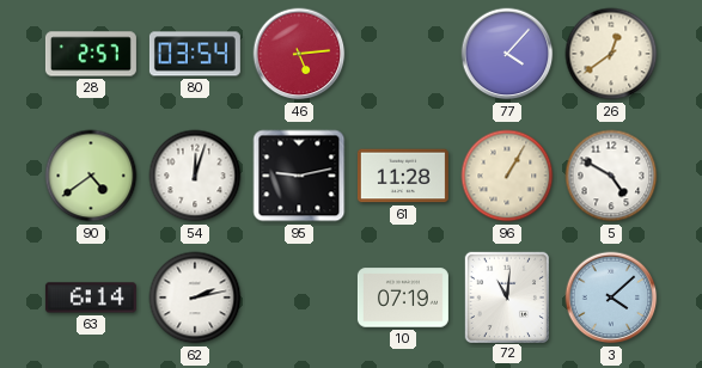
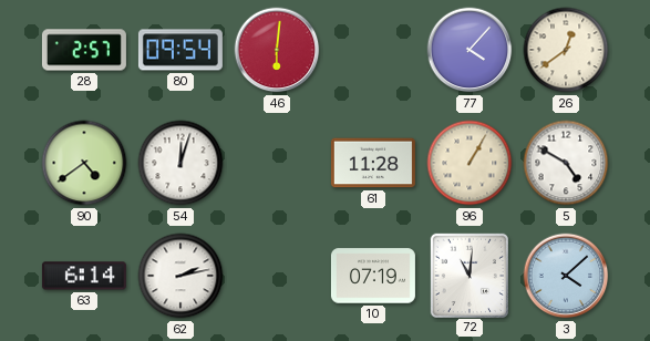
80: 03:54 -> 09:54
46: 5:14 -> 6:01
95: 9:13 -> none
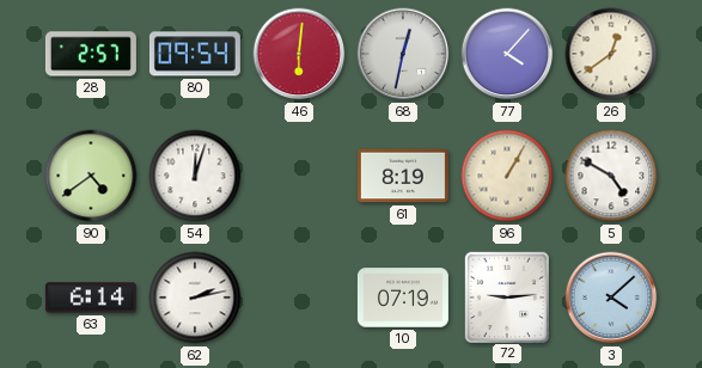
68: none -> 12:32
61: 11:28 -> 8:19
72: 11:01 -> 9:14
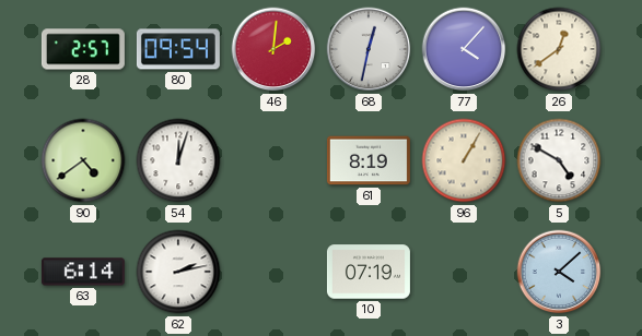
46: 6:01 -> 2:01
72: 9:14 -> none
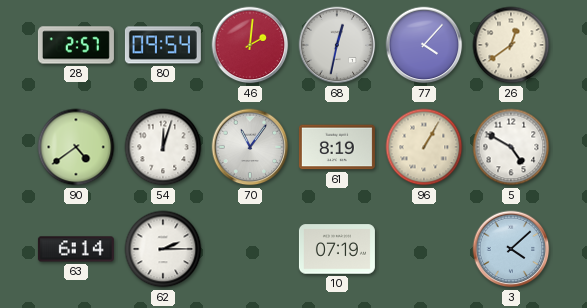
70: none -> 11:06
62: 2:13 -> 2:15
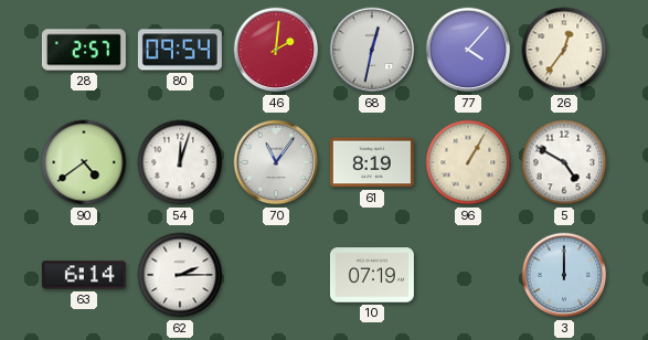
26: 12:39 -> 12:36
3: 4:08 -> 12:00
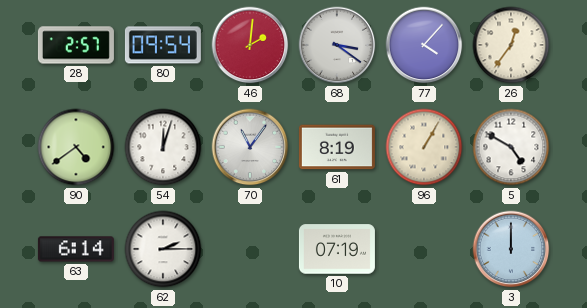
68: 12:32 -> 3:21
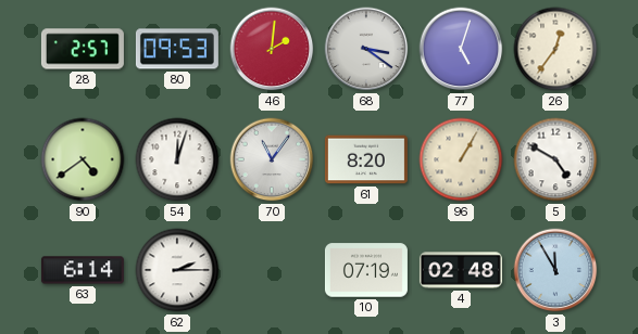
80: 09:54 -> 09:53
77: 4:07 -> 5:03
61: 8:19 -> 8:20
4: none -> 02:48
3: 12:00 -> 11:55
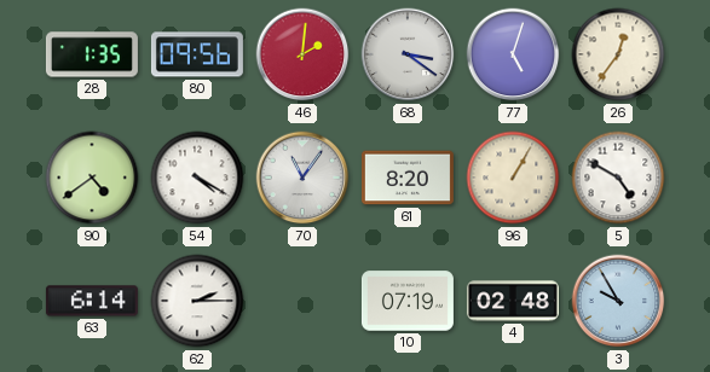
28: 2:57 -> 1:35
80: 09:53 -> 09:56
54: 12:03 -> 4:20
3: 11:55 -> 9:55
